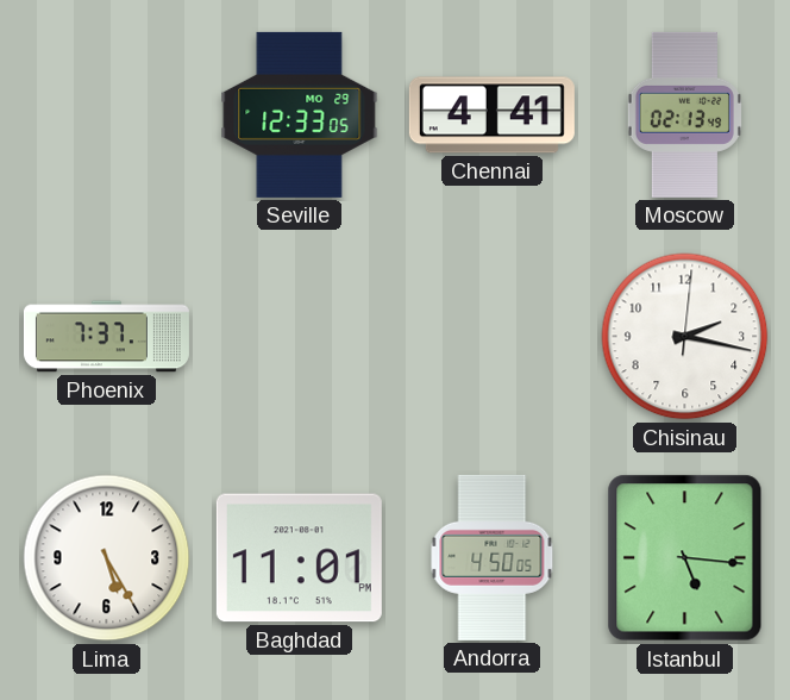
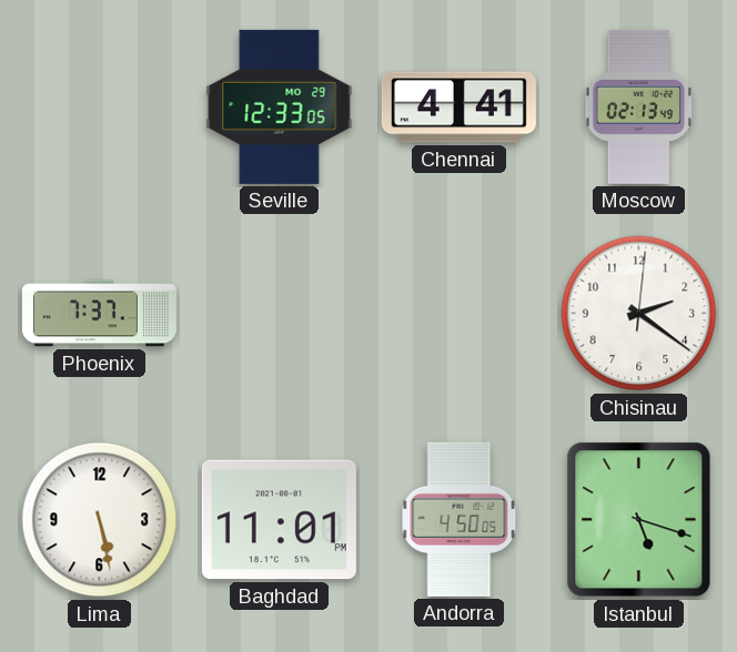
Chisinau: 2:17 -> 2:21
Lima: 5:25 -> 5:28
Istanbul: 5:16 -> 5:18
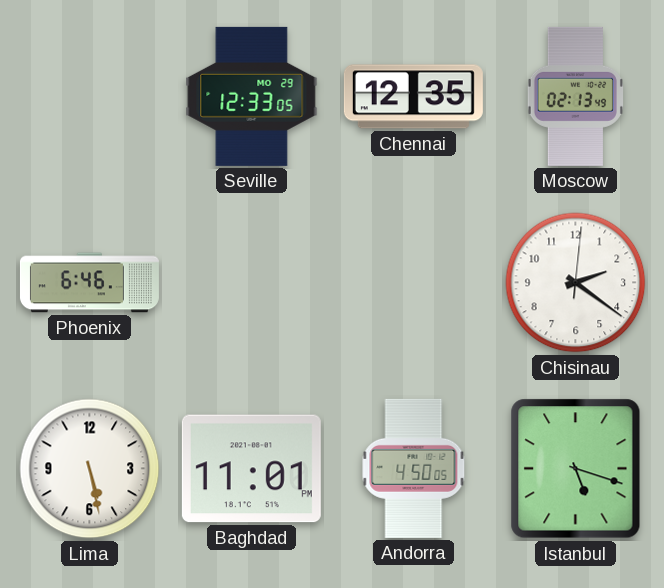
Chennai: 4:41 -> 12:35
Phoenix: 7:37 -> 6:46
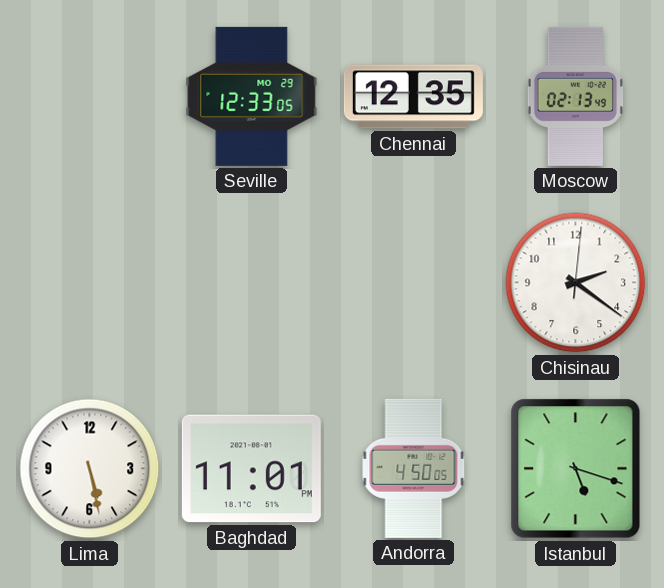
Phoenix: 6:46 -> none
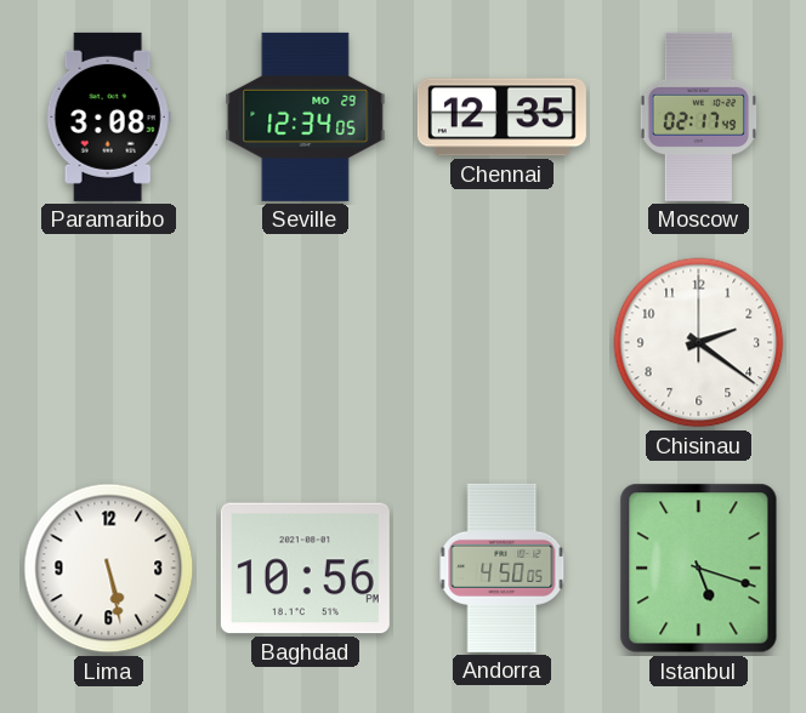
Paramaribo: none -> 3:08
Seville: 12:33 -> 12:34
Moscow: 02:13 -> 02:17
Chisinau: 2:21:01 -> 2:21:00
Baghdad: 11:01 -> 10:56
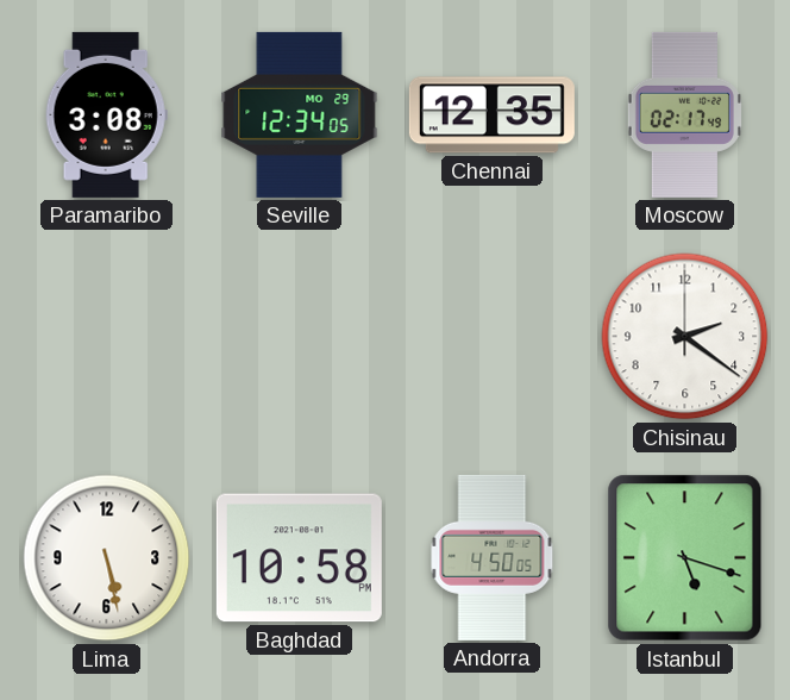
Baghdad: 10:56 -> 10:58
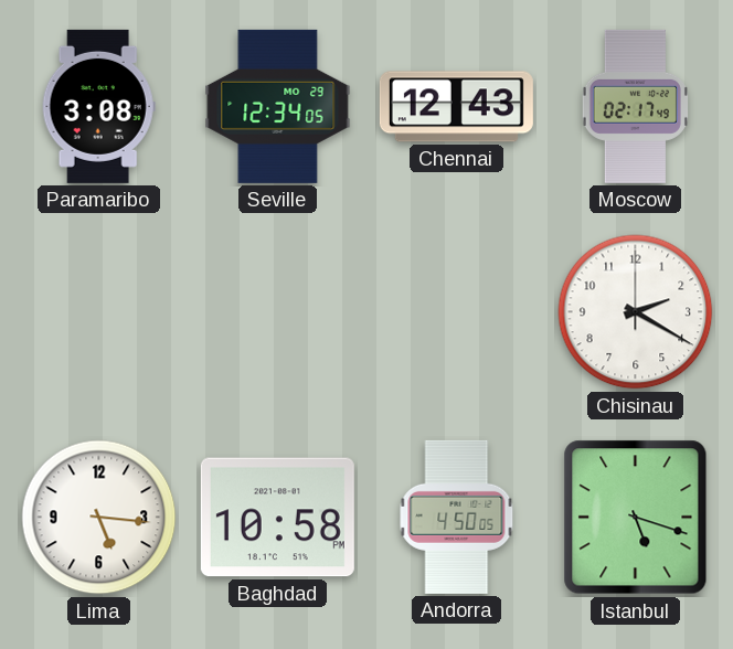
Chennai: 12:35 -> 12:43
Chisinau: 2:21 -> 2:20
Lima: 5:28 -> 5:16
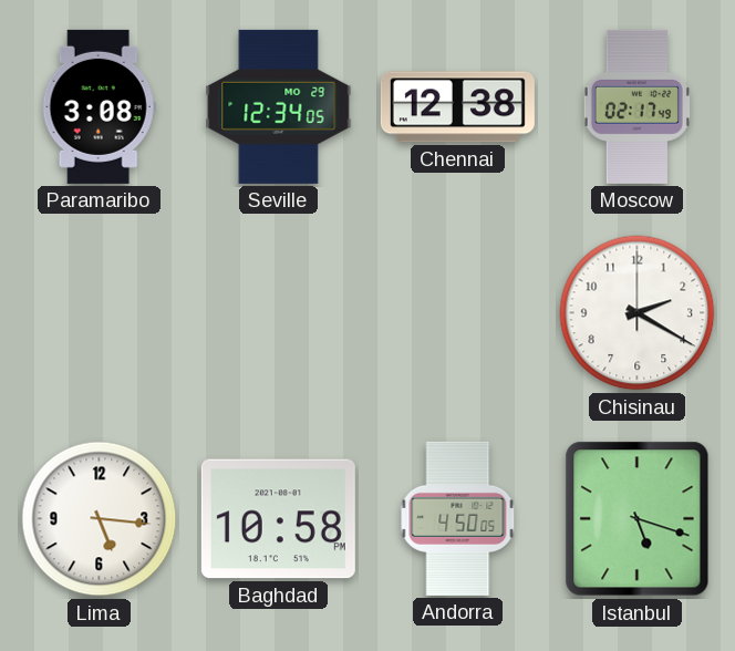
Chennai: 12:43 -> 12:38
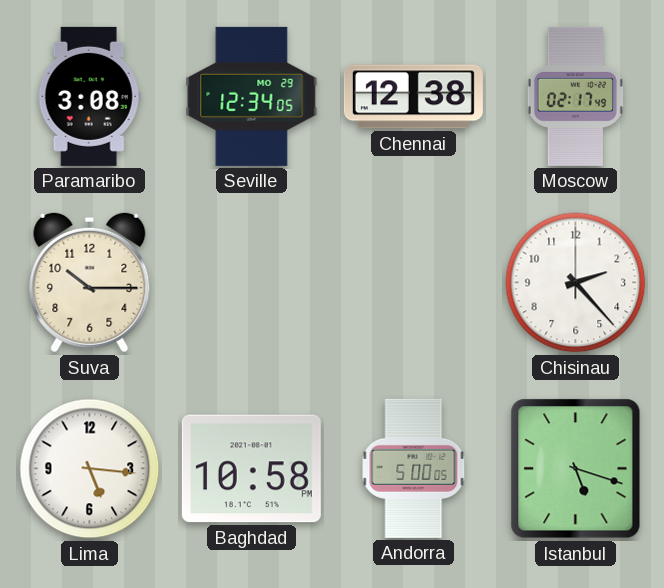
Suva: none -> 10:15
Chisinau: 2:20 -> 2:23
Andorra: 4:50 -> 5:00
